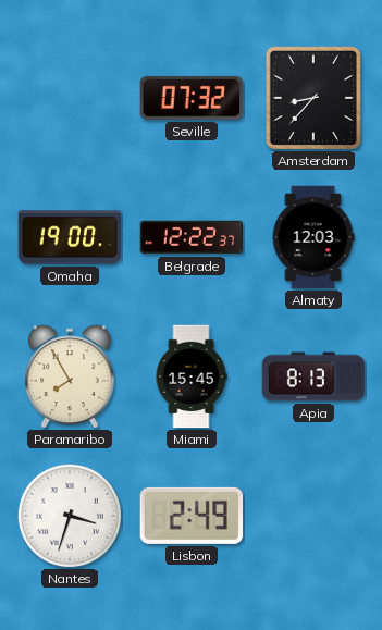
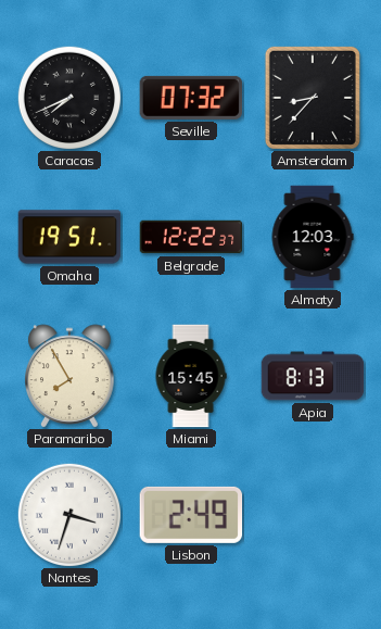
Caracas: none -> 7:41
Omaha: 19:00 -> 19:51
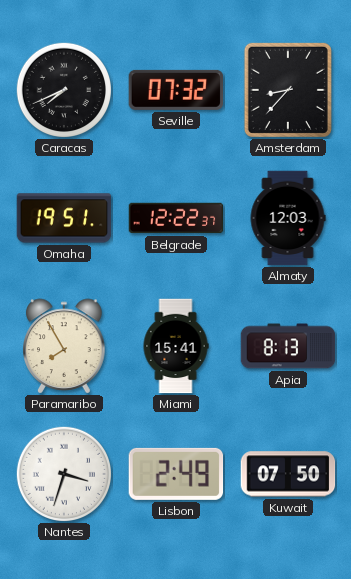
Miami: 15:45 -> 15:41
Kuwait: none -> 07:50
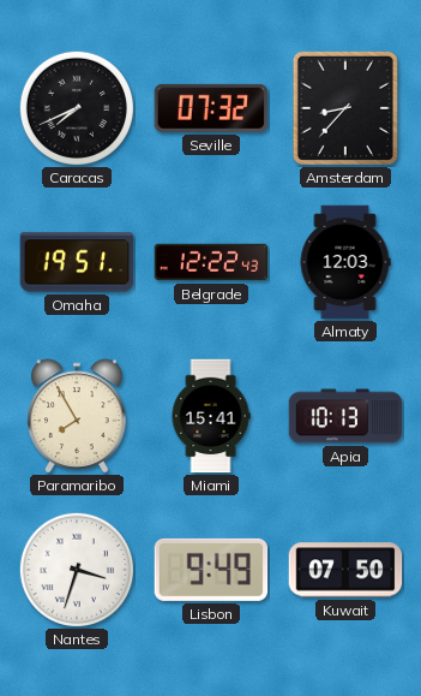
Belgrade: 12:22:37 -> 12:22:43
Apia: 8:13 -> 10:13
Lisbon: 2:49 -> 9:49
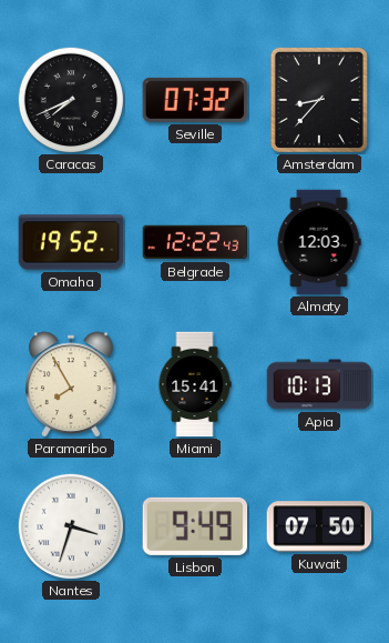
Omaha: 19:51 -> 19:52
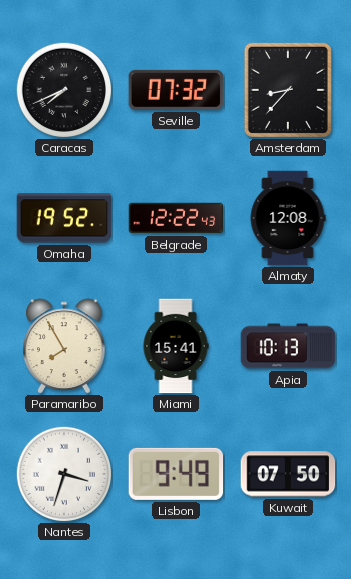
Almaty: 12:03 -> 12:08
